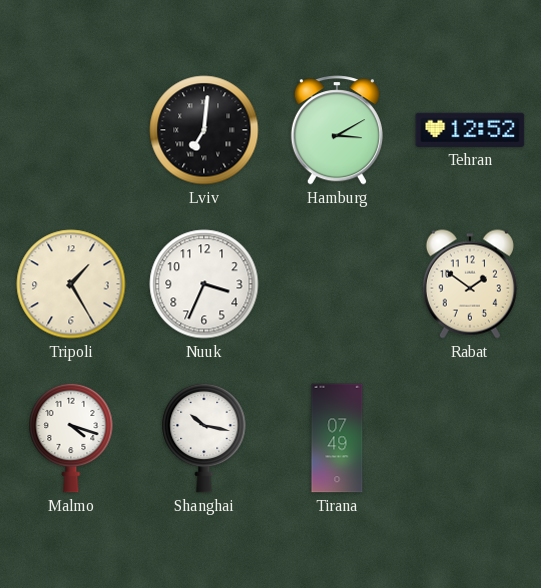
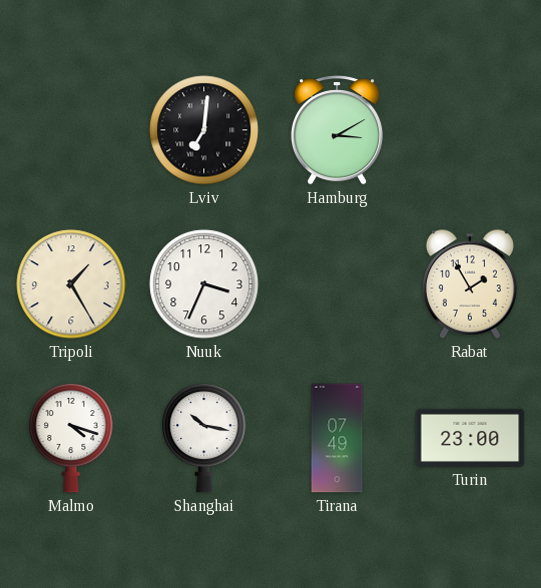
Tehran: 12:52 -> none
Rabat: 1:51 -> 1:55
Turin: none -> 23:00
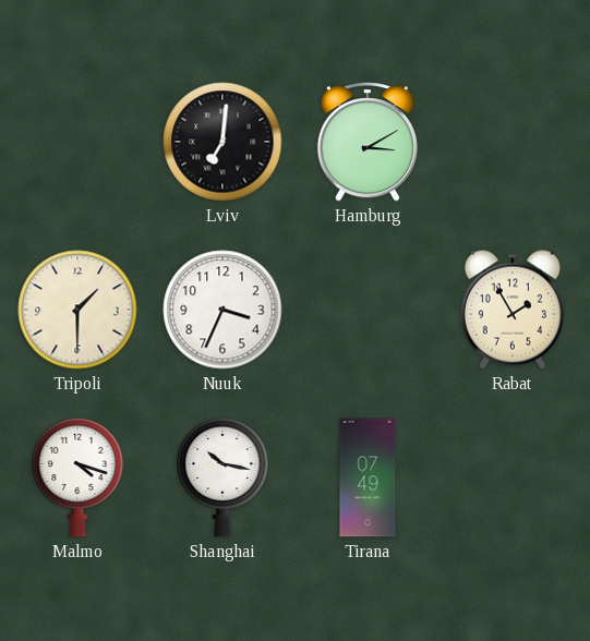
Tripoli: 1:25 -> 1:30
Turin: 23:00 -> none
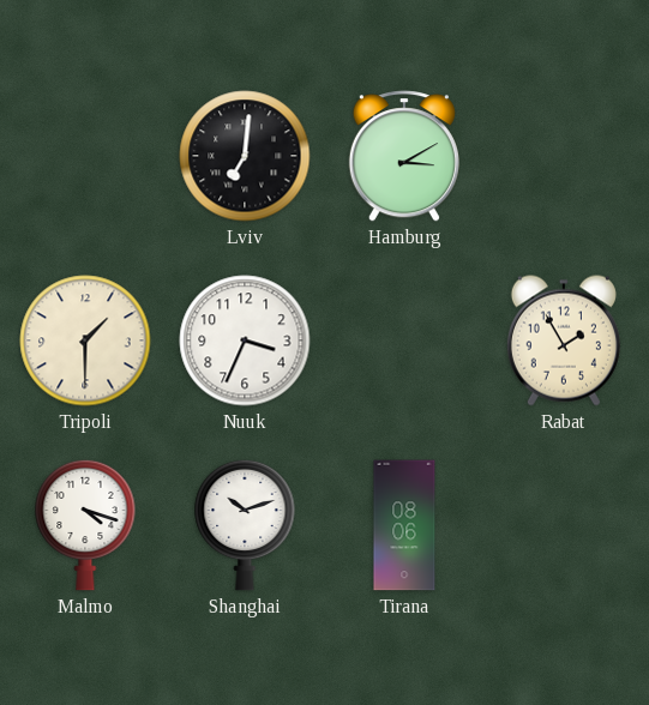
Shanghai: 10:17 -> 10:12
Tirana: 07:49 -> 08:06
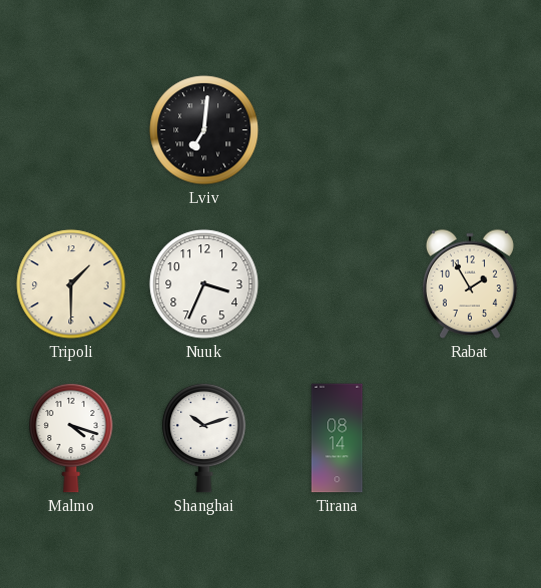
Hamburg: 3:10 -> none
Tirana: 08:06 -> 08:14
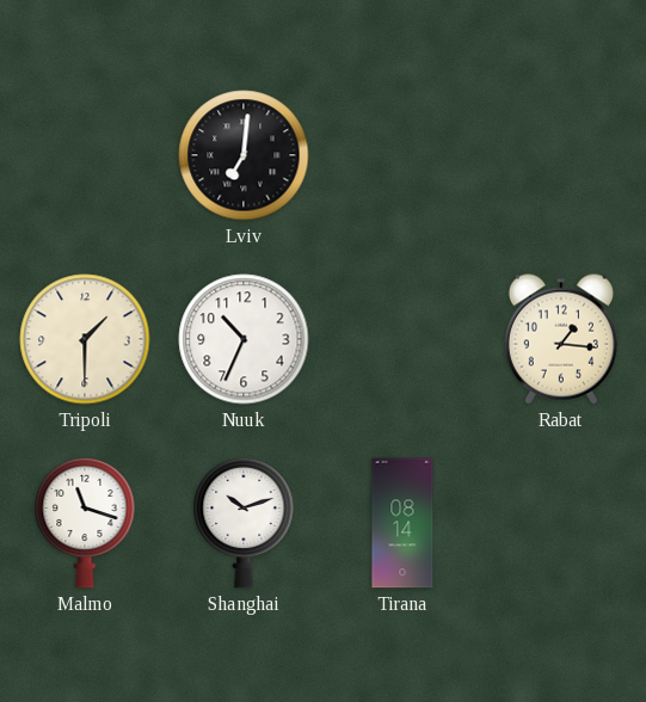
Nuuk: 3:34 -> 10:34
Rabat: 1:55 -> 1:16
Malmo: 4:18 -> 11:18
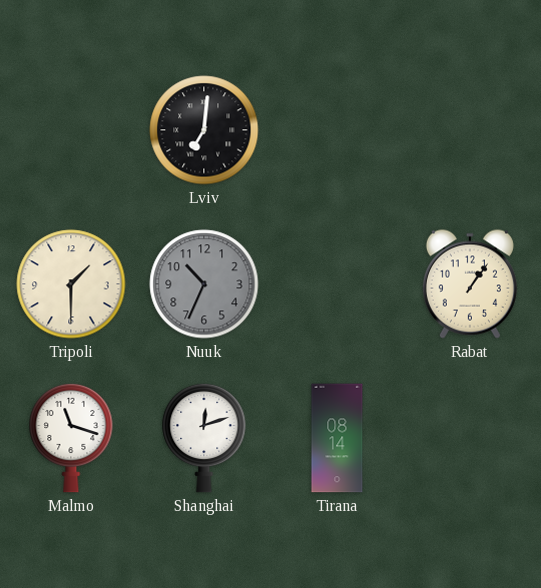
Nuuk dial: white -> grey
Rabat: 1:16 -> 1:06
Shanghai: 10:12 -> 12:12
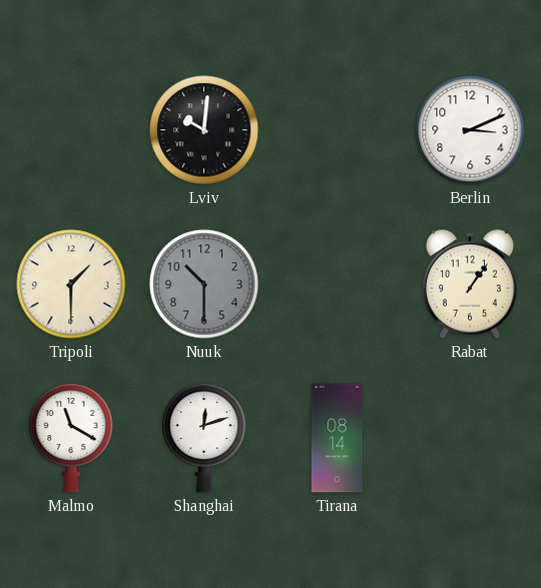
Lviv: 7:01 -> 10:01
Berlin: none -> 3:11
Nuuk: 10:34 -> 10:30
Malmo: 11:18 -> 11:20
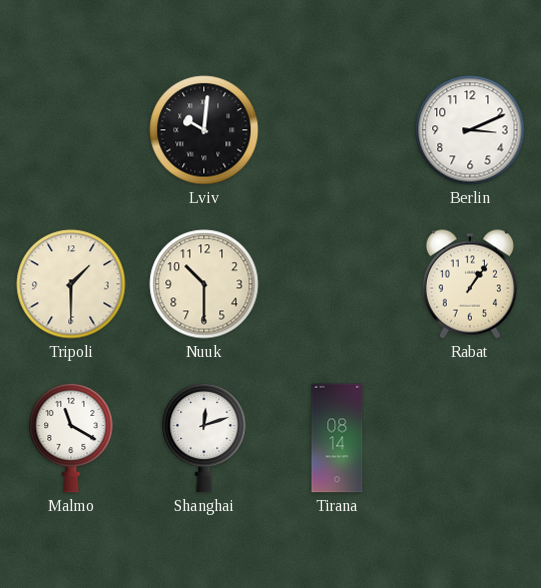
Nuuk dial: grey -> cream
